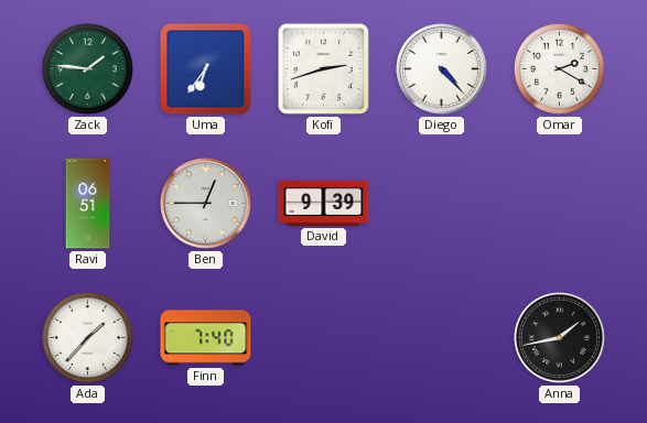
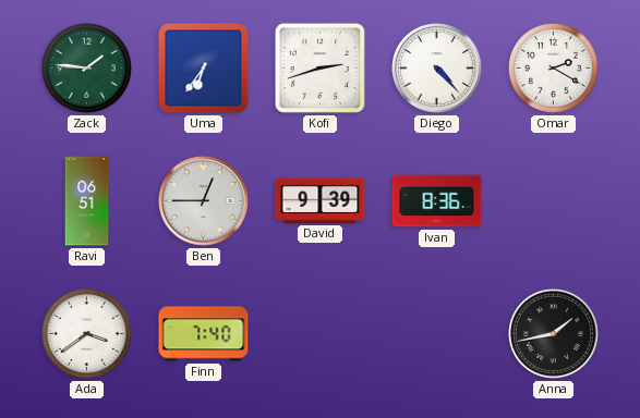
Ivan: none -> 8:36
Ada: 1:37 -> 3:39
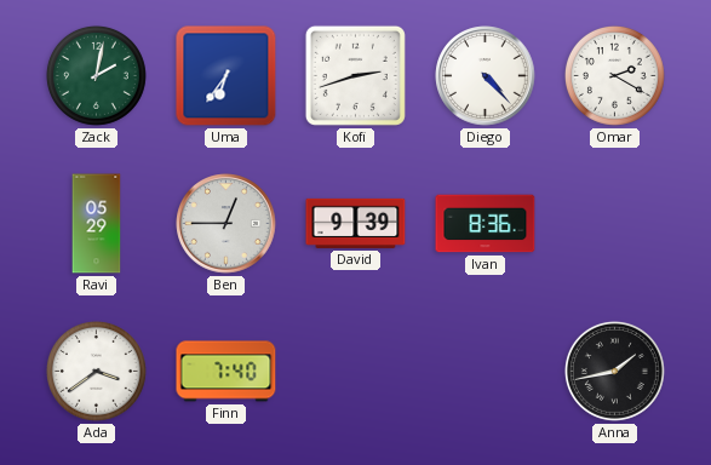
Zack: 1:46 -> 2:02
Ravi: 06:51 -> 05:29
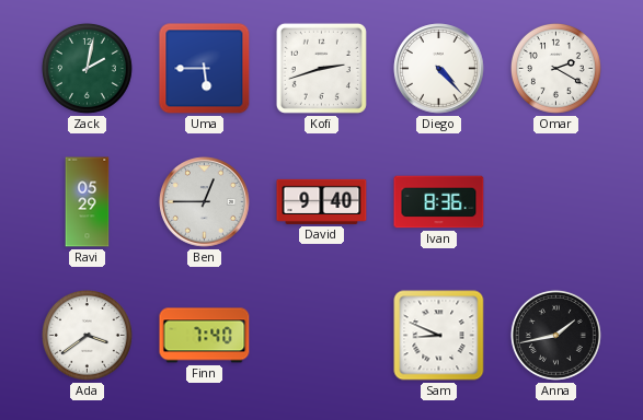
Uma: 6:36 -> 5:45
David: 9:39 -> 9:40
Sam: none -> 8:49
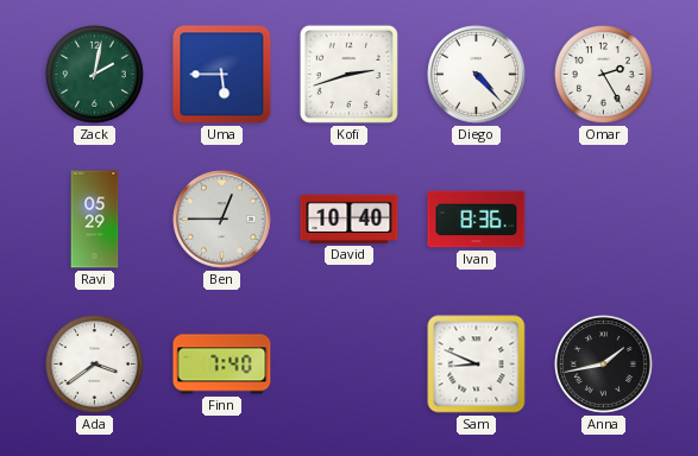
Omar: 2:20 -> 2:25
David: 9:40 -> 10:40
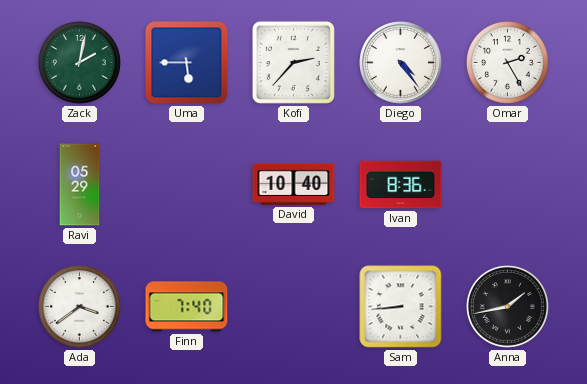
Kofi: 2:42 -> 2:37
Diego: 4:23 -> 4:24
Ben: 12:45 -> none
Sam: 8:49 -> 8:44
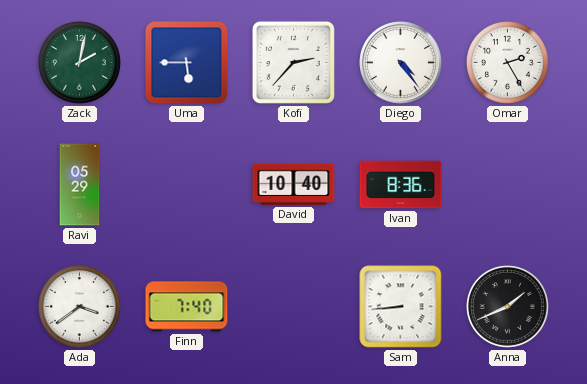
Anna: 1:43 -> 1:41
